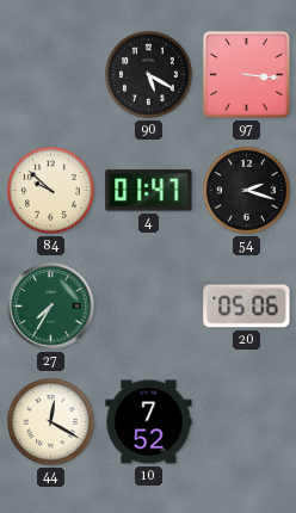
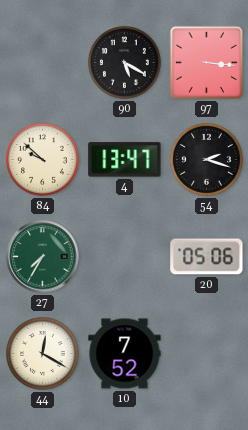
4: 01:47 -> 13:47
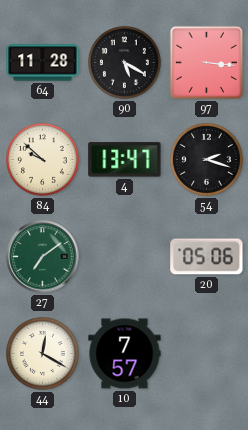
64: none -> 11:28
27: 7:35 -> 7:09
10: 7:52 -> 7:57
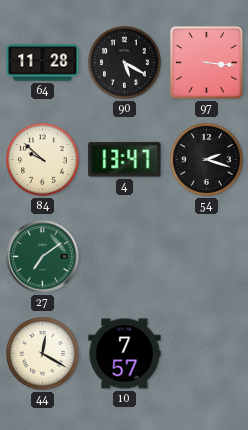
20: 05:06 -> none
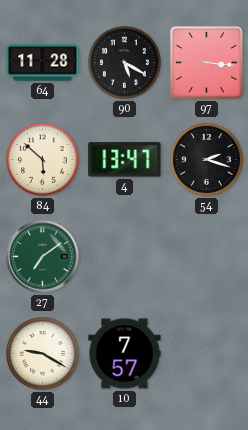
84: 9:52 -> 5:52
44: 12:20 -> 9:20
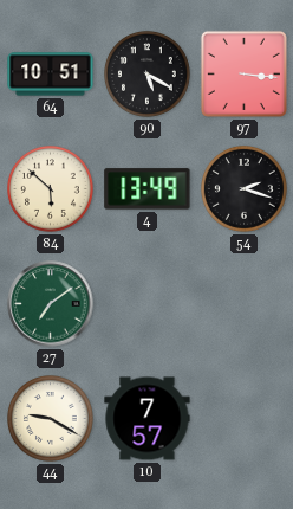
64: 11:28 -> 10:51
4: 13:47 -> 13:49
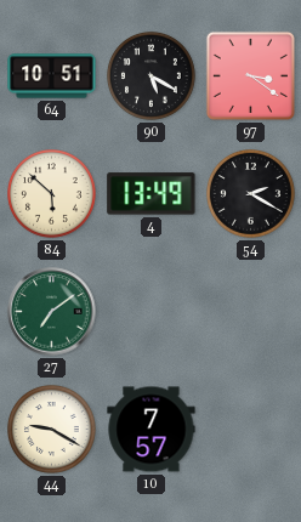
97: 3:16 -> 3:21
54: 2:18 -> 2:20
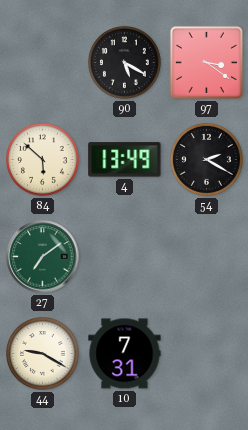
64: 10:51 -> none
10: 7:57 -> 7:31
